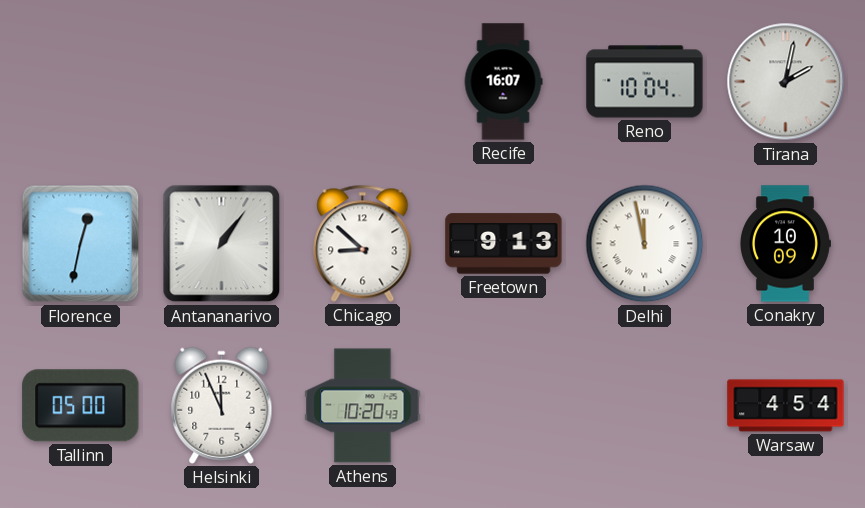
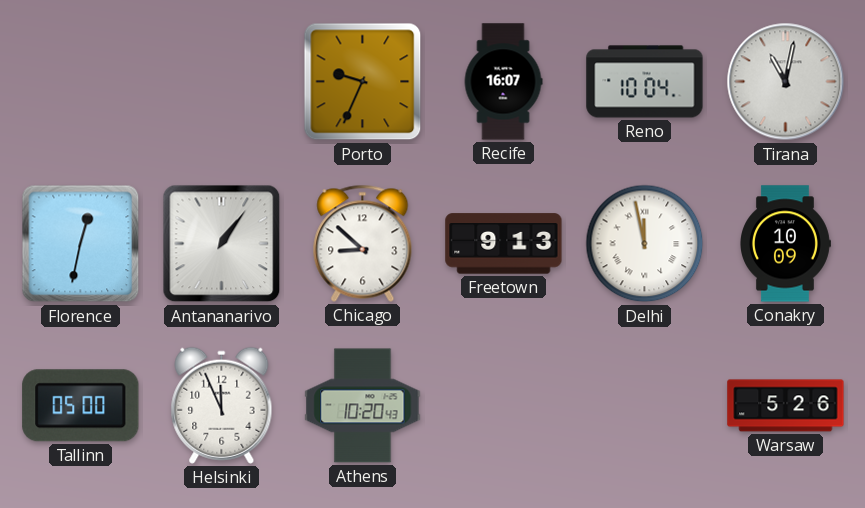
Porto: none -> 9:34
Tirana: 2:02 -> 11:02
Warsaw: 4:54 -> 5:26
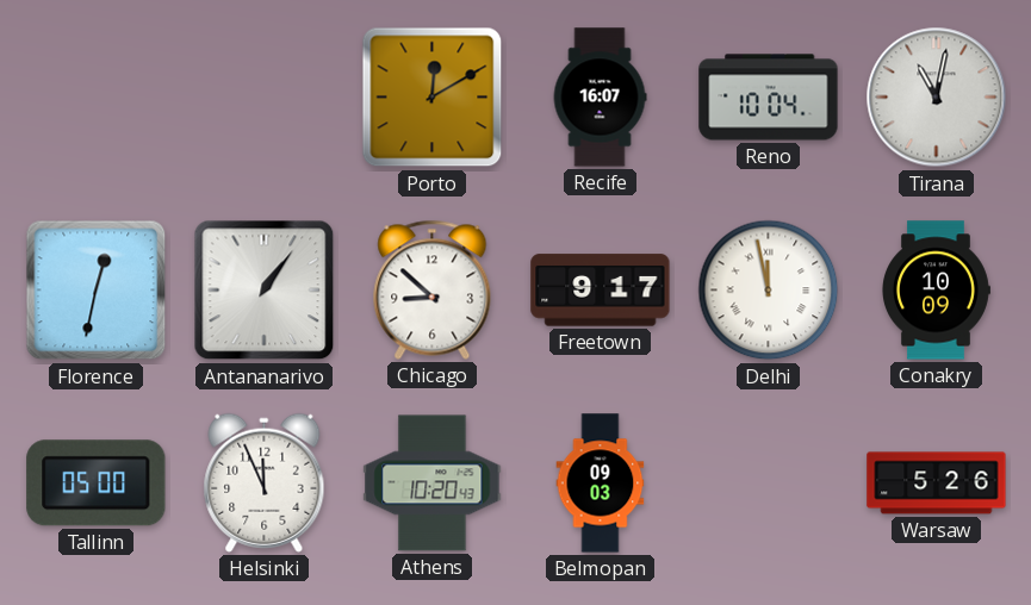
Porto: 9:34 -> 12:10
Freetown: 9:13 -> 9:17
Belmopan: none -> 09:03
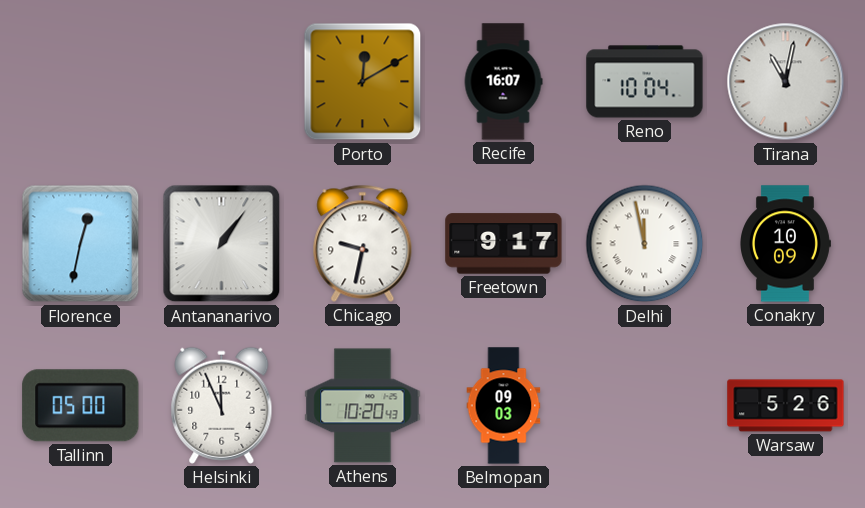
Chicago: 8:52 -> 9:32
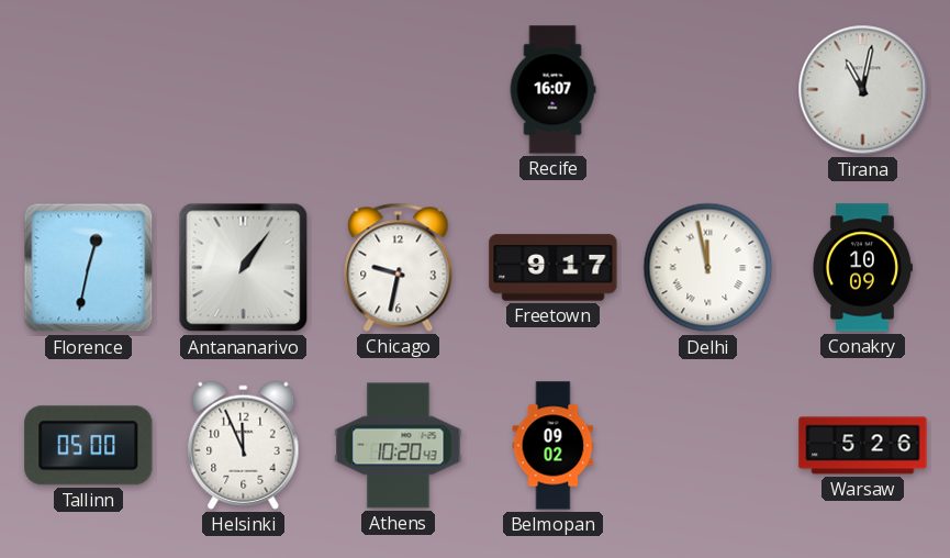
Porto: 12:10 -> none
Reno: 10:04 -> none
Belmopan: 09:03 -> 09:02
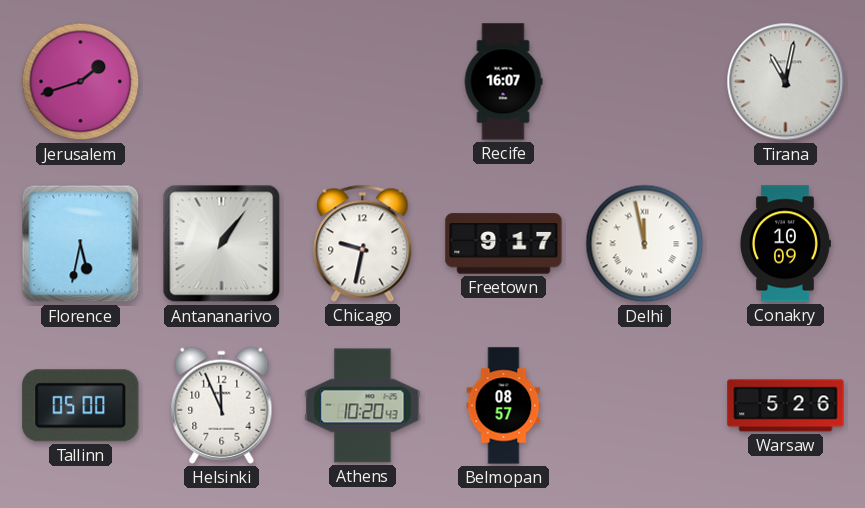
Jerusalem: none -> 1:42
Florence: 12:32 -> 5:32
Belmopan: 09:02 -> 08:57
